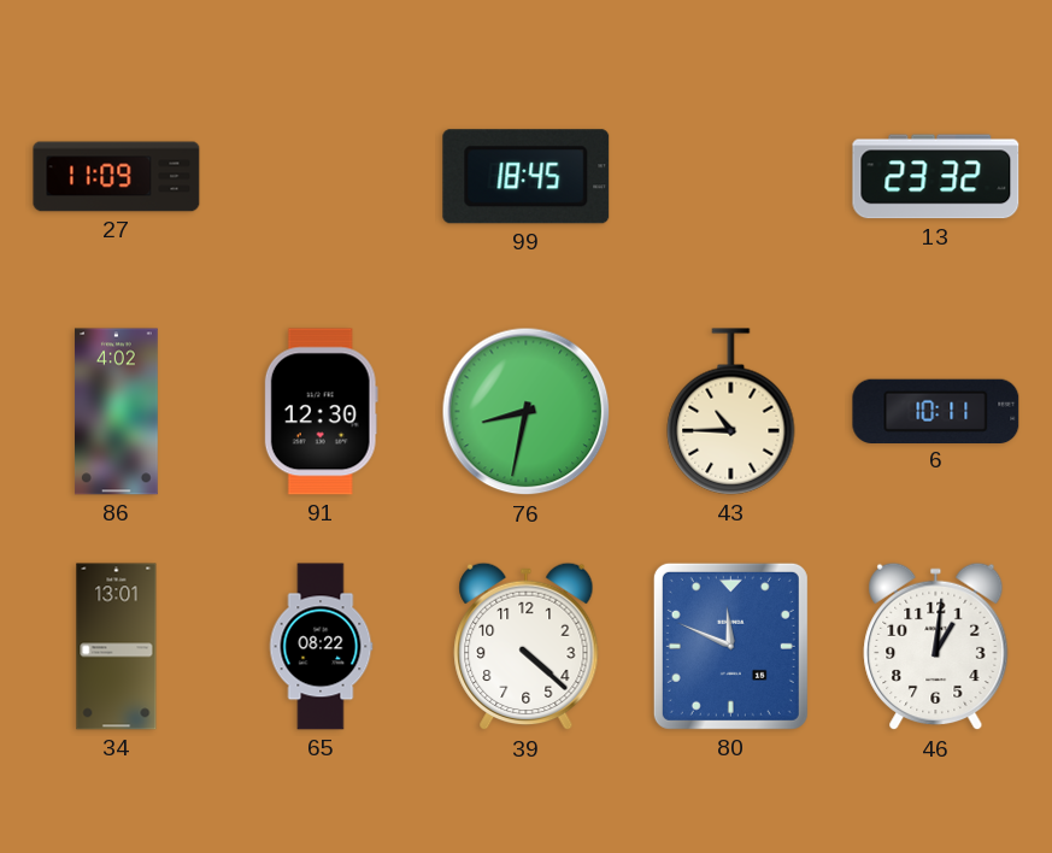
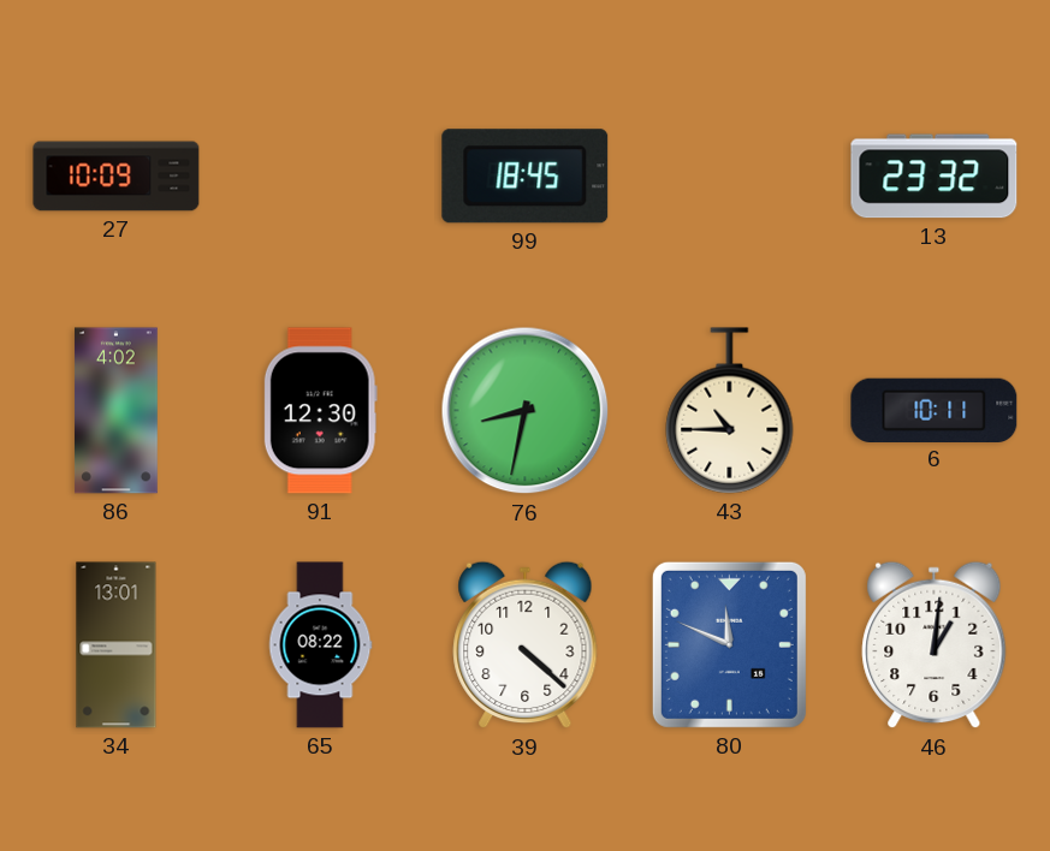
27: 11:09 -> 10:09
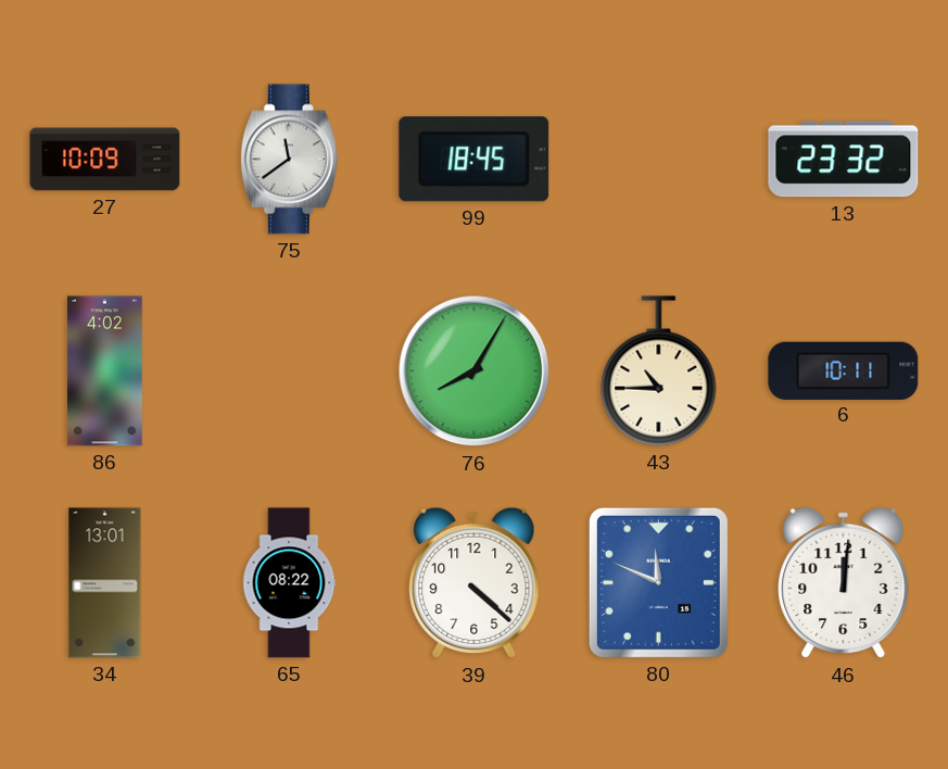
75: none -> 11:39
91: 12:30 -> none
76: 8:32 -> 8:05
46: 1:01 -> 12:01
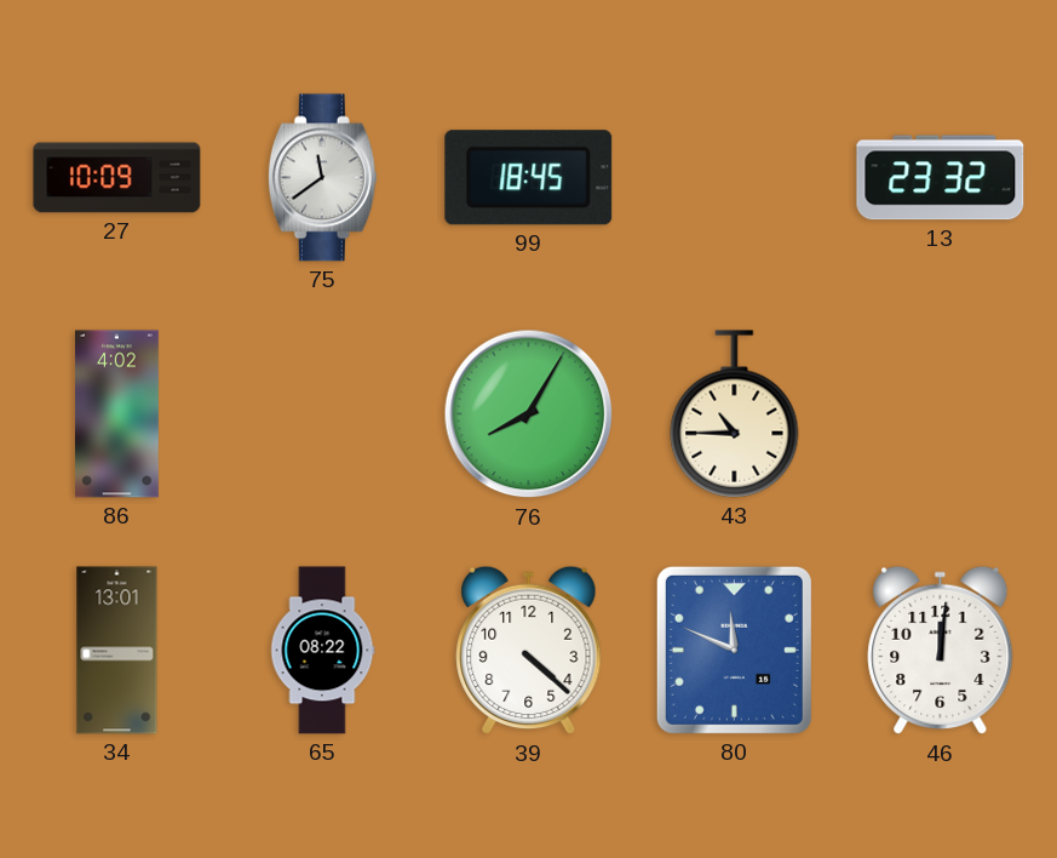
6: 10:11 -> none
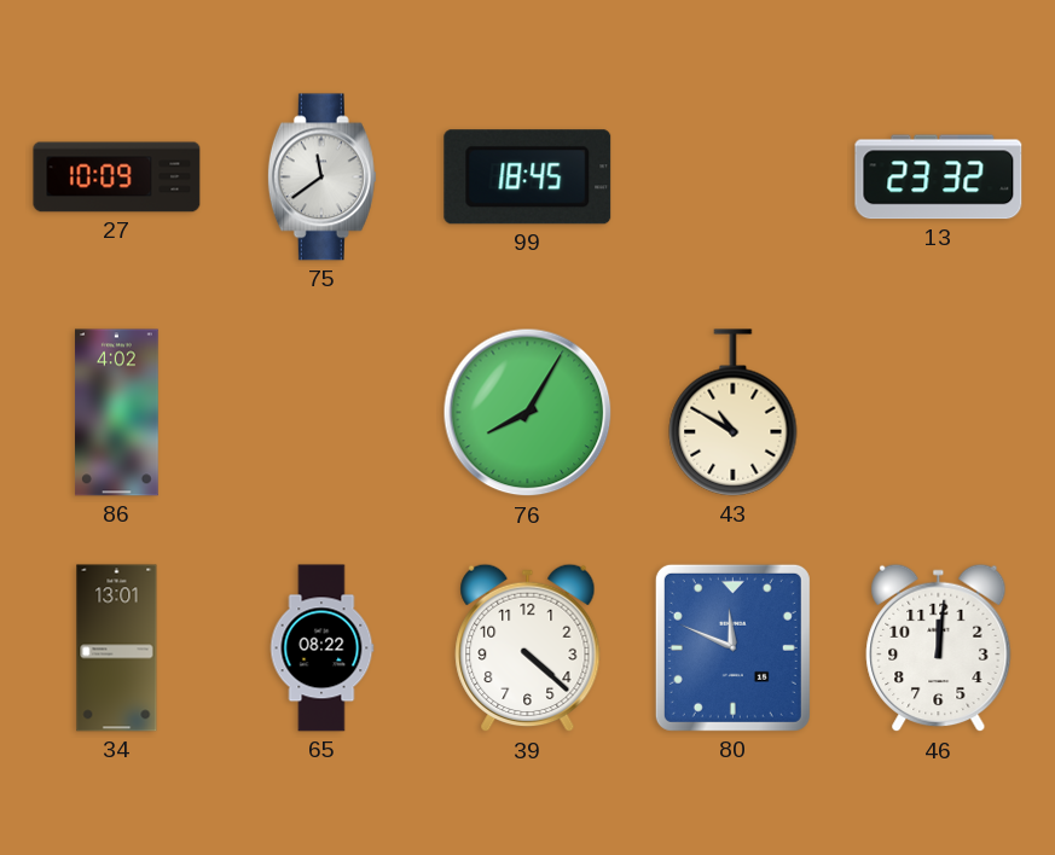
43: 10:45 -> 10:50
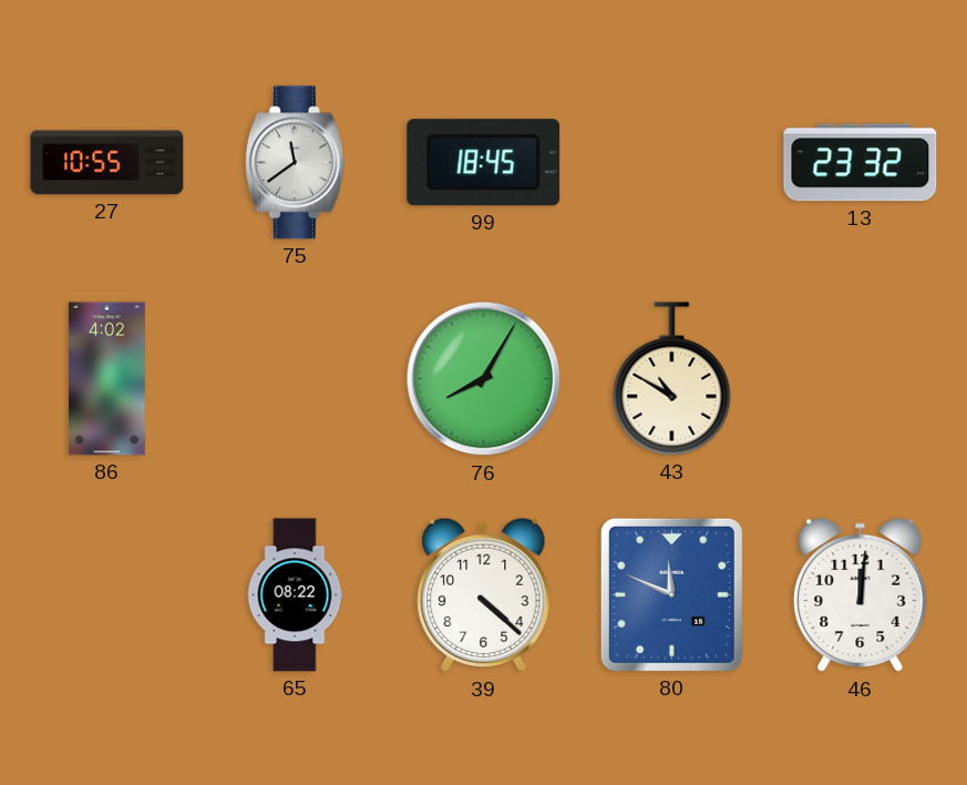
27: 10:09 -> 10:55
34: 13:01 -> none
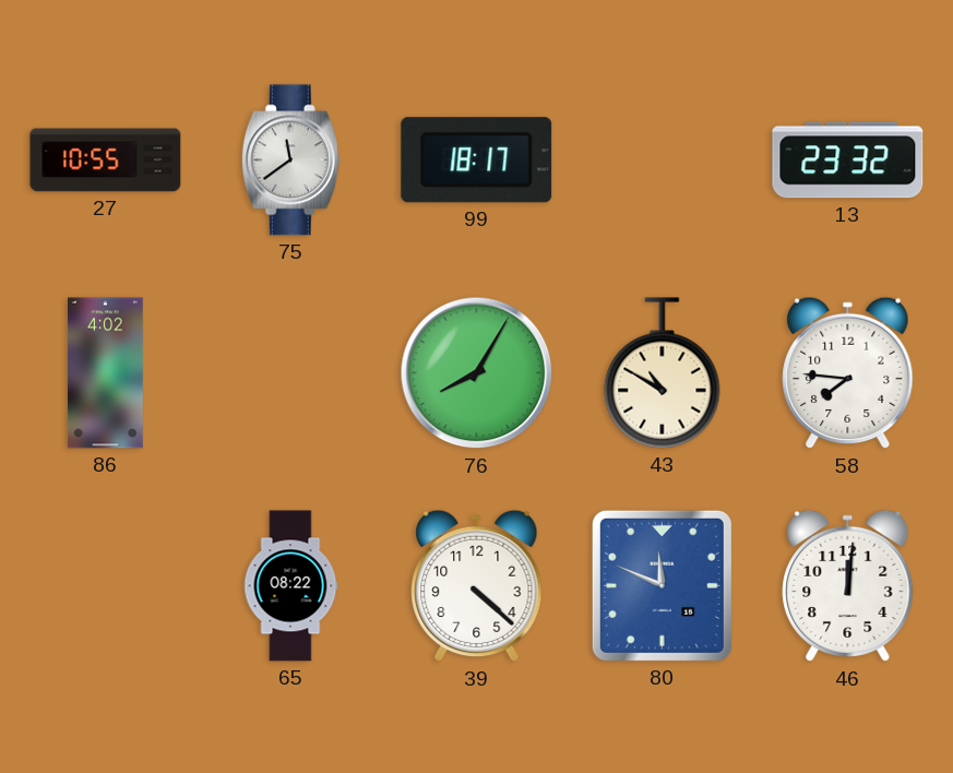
99: 18:45 -> 18:17
58: none -> 7:46
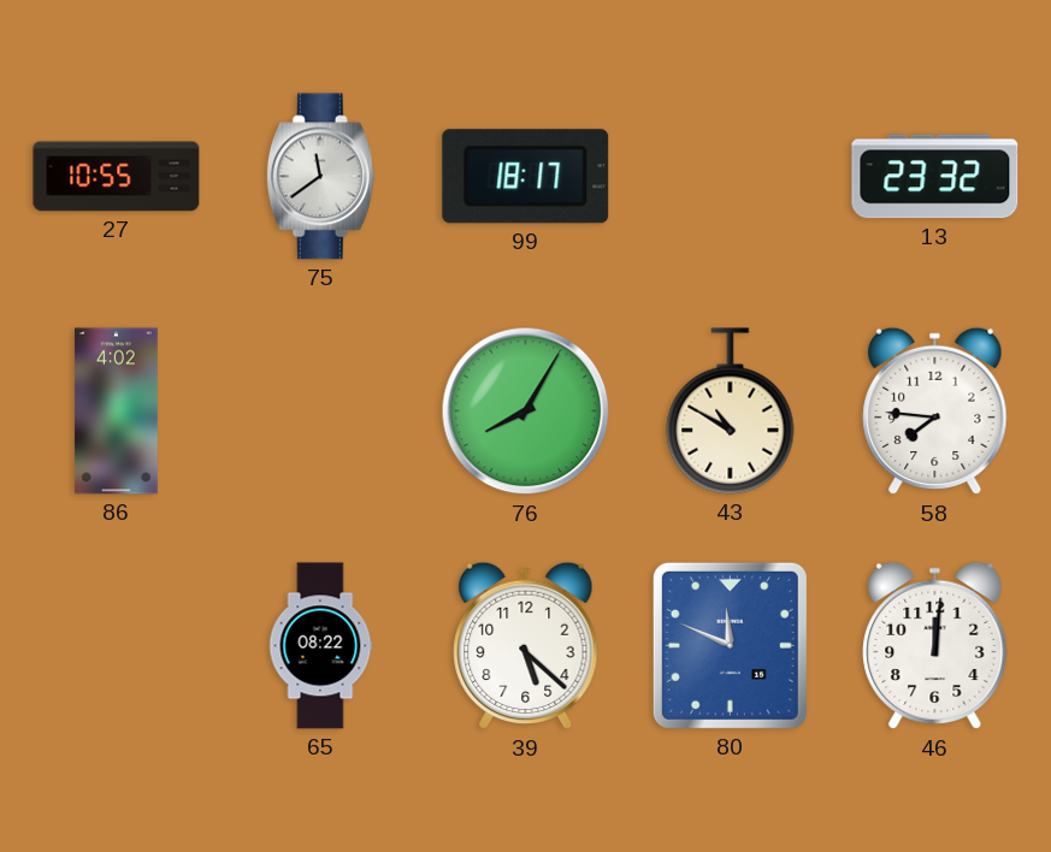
39: 4:22 -> 5:22
